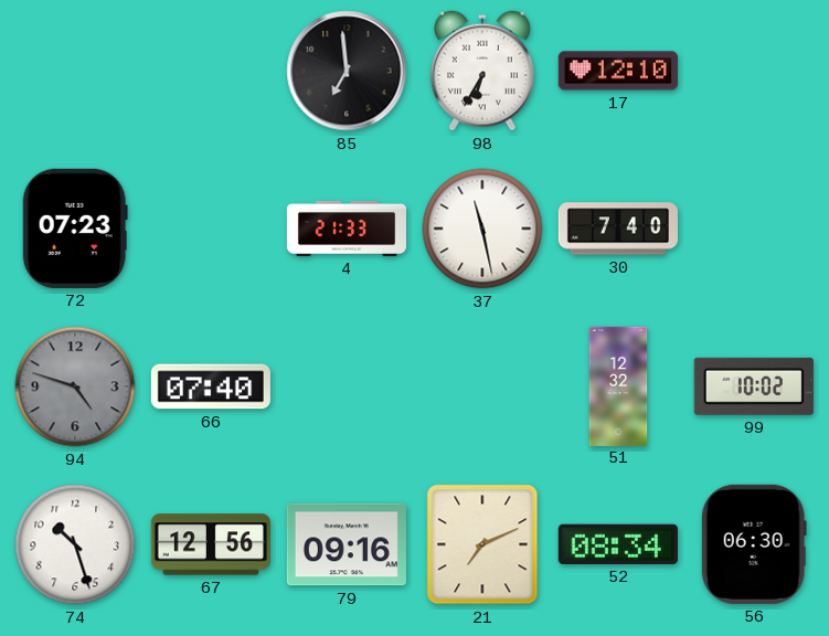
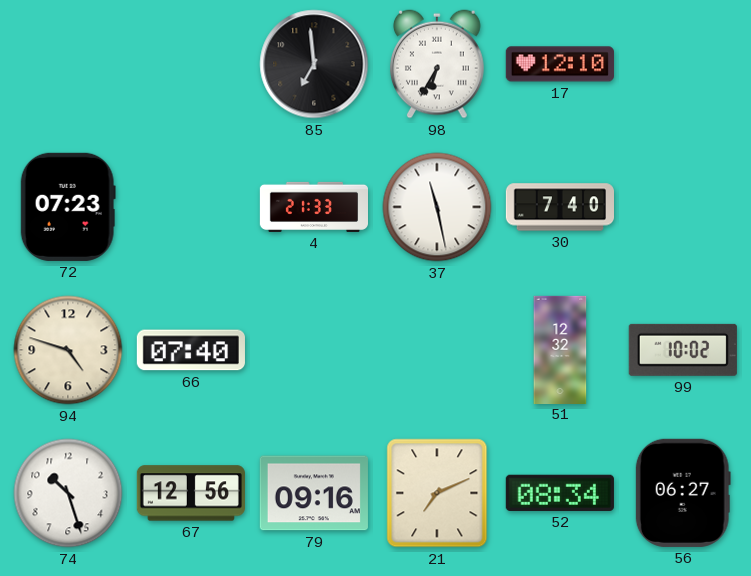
94 dial: grey -> cream
56: 06:30 -> 06:27
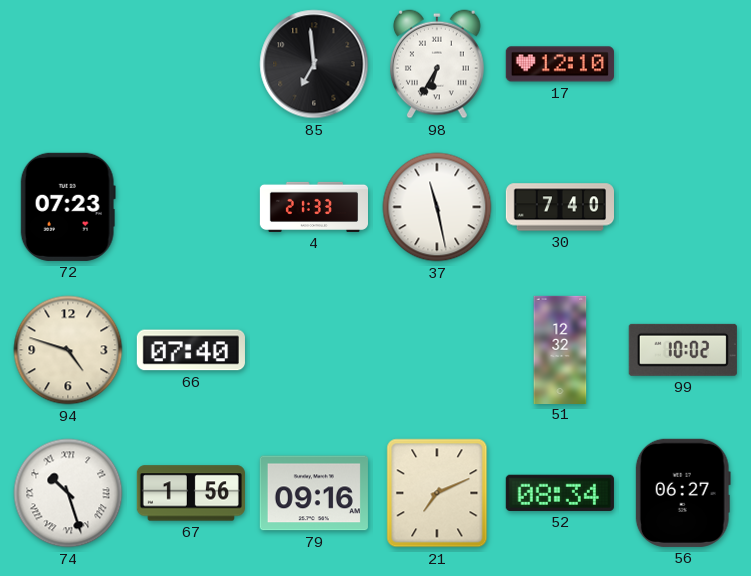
74 numerals: Arabic -> Roman
67: 12:56 -> 1:56
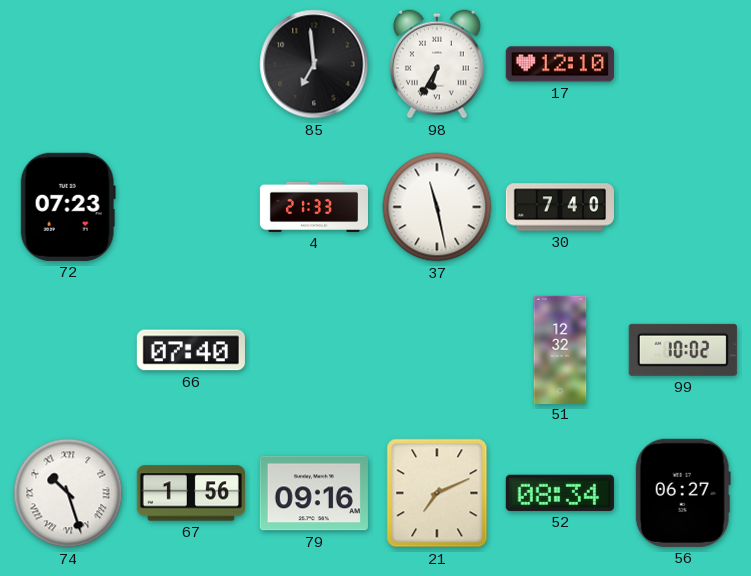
94: 4:48 -> none
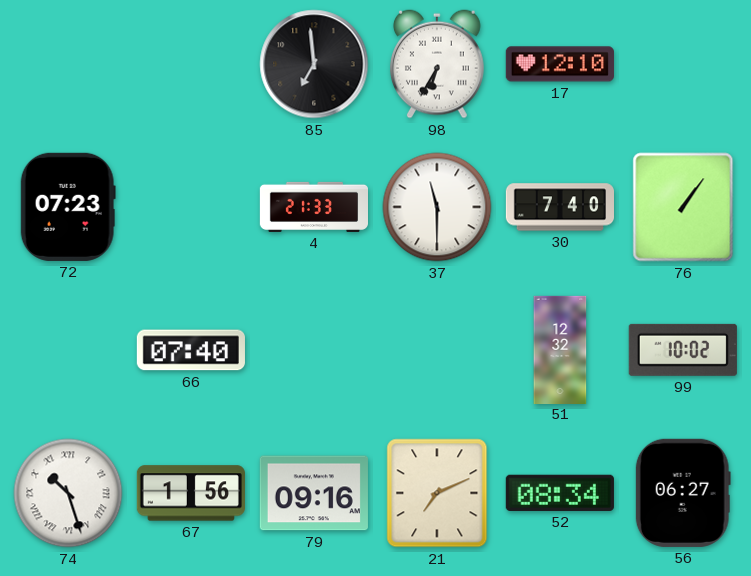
37: 11:28 -> 11:30
76: none -> 1:06
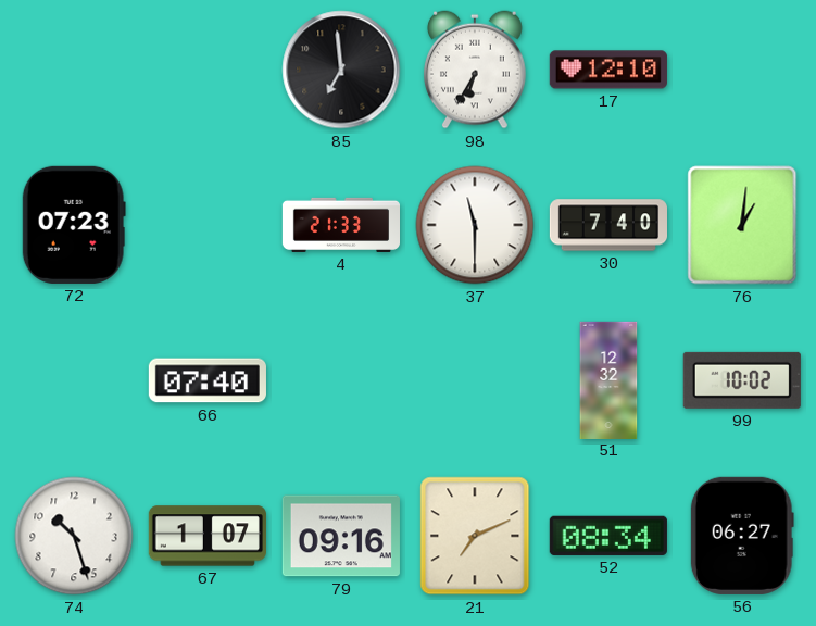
76: 1:06 -> 1:01
74 numerals: Roman -> Arabic
67: 1:56 -> 1:07
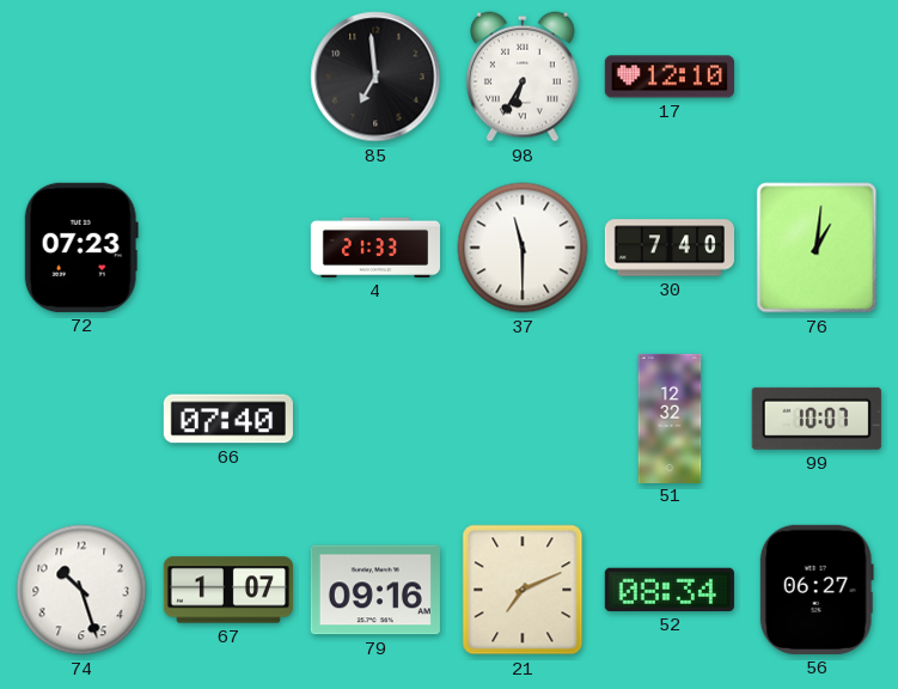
99: 10:02 -> 10:07
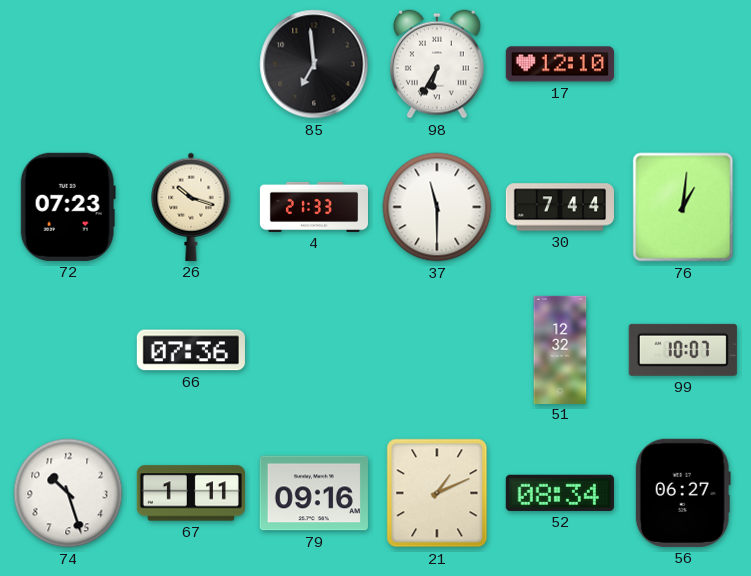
26: none -> 10:18
30: 7:40 -> 7:44
66: 07:40 -> 07:36
67: 1:07 -> 1:11
21: 7:11 -> 1:11
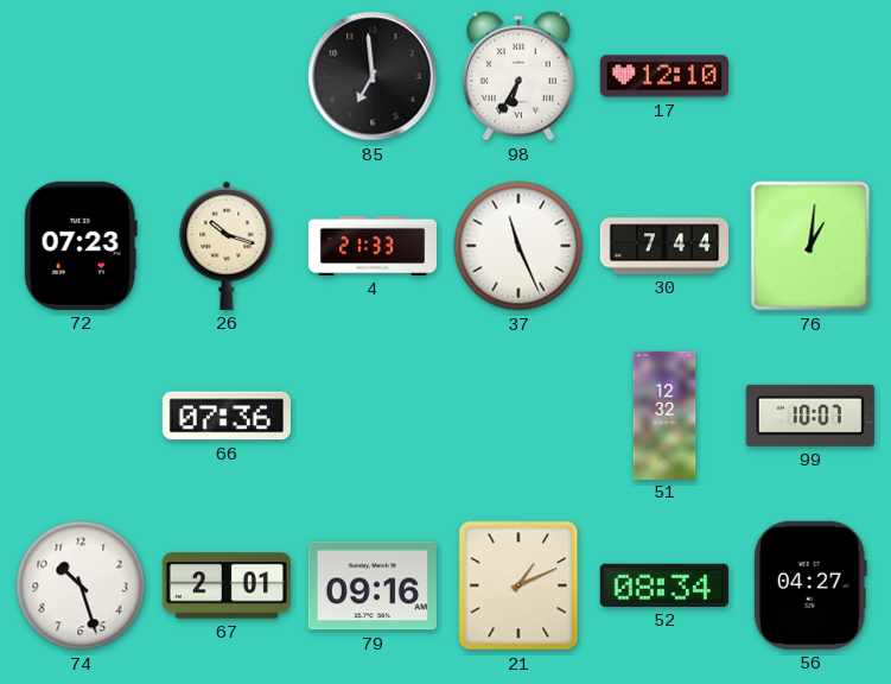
37: 11:30 -> 11:26
67: 1:11 -> 2:01
56: 06:27 -> 04:27
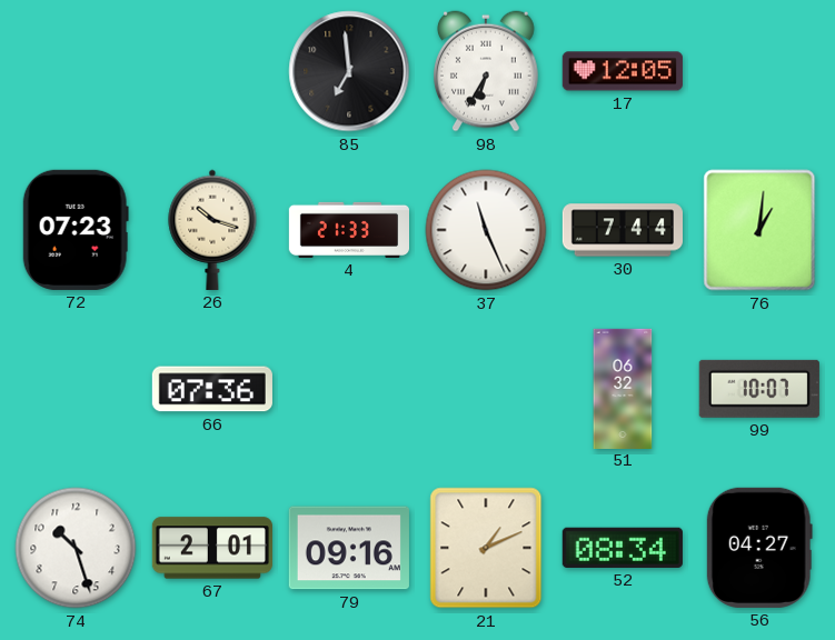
17: 12:10 -> 12:05
51: 12:32 -> 06:32
